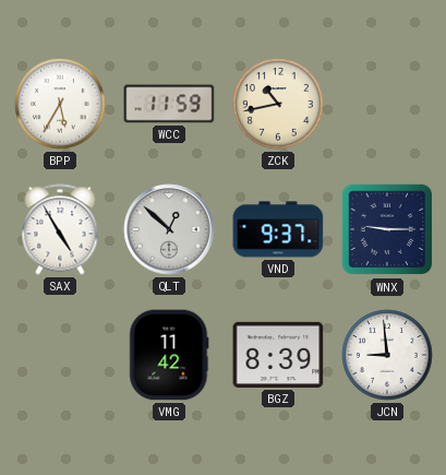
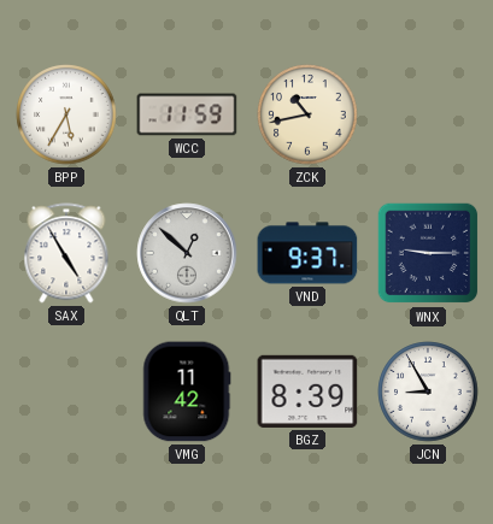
JCN: 8:59 -> 8:55
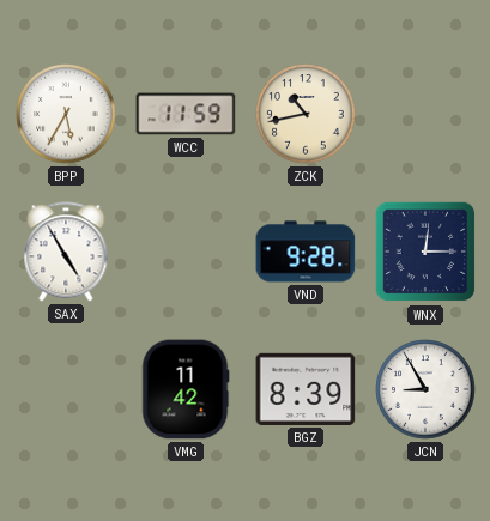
QLT: 12:52 -> none
VND: 9:37 -> 9:28
WNX: 9:15 -> 12:15
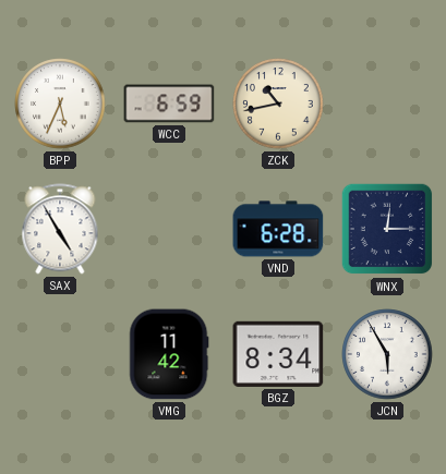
BPP: 5:35 -> 5:34
WCC: 11:59 -> 6:59
VND: 9:28 -> 6:28
BGZ: 8:39 -> 8:34
JCN: 8:55 -> 5:55
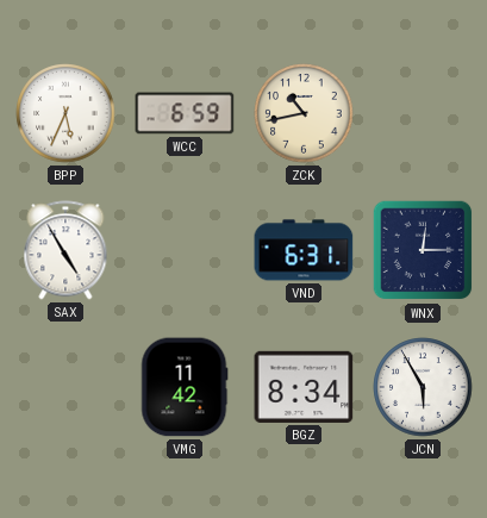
VND: 6:28 -> 6:31
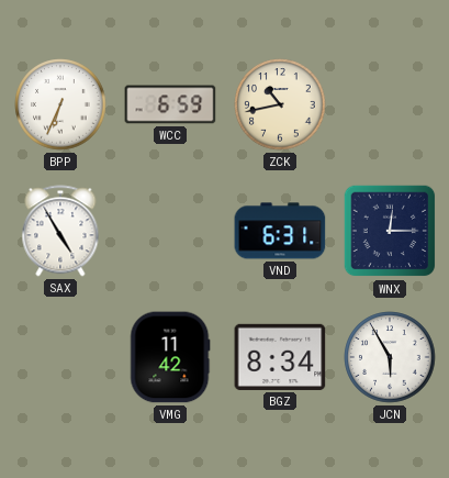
BPP: 5:34 -> 6:34
